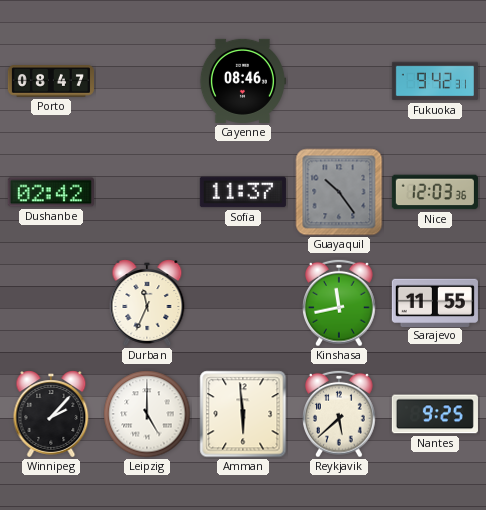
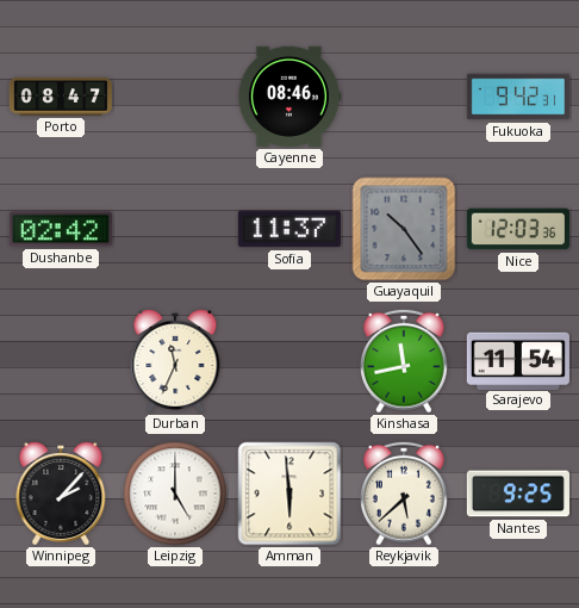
Sarajevo: 11:55 -> 11:54
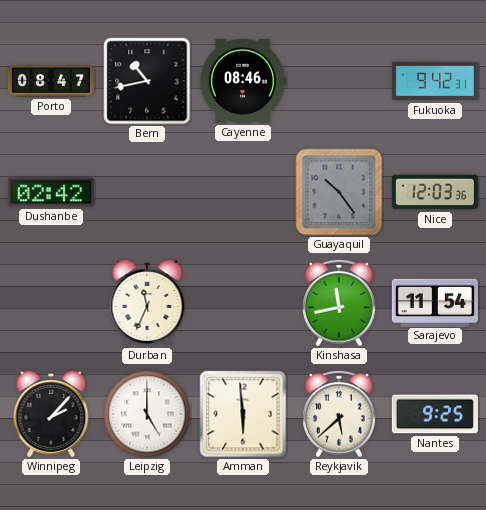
Bern: none -> 10:43
Sofia: 11:37 -> none
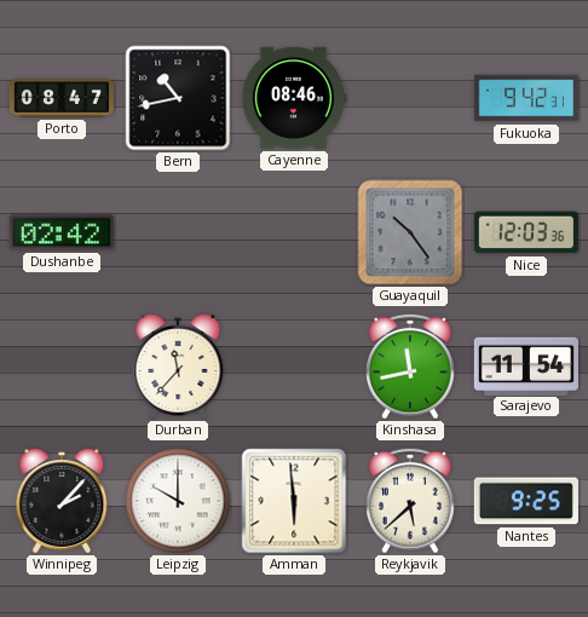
Durban: 11:34 -> 11:37
Leipzig: 5:00 -> 10:00
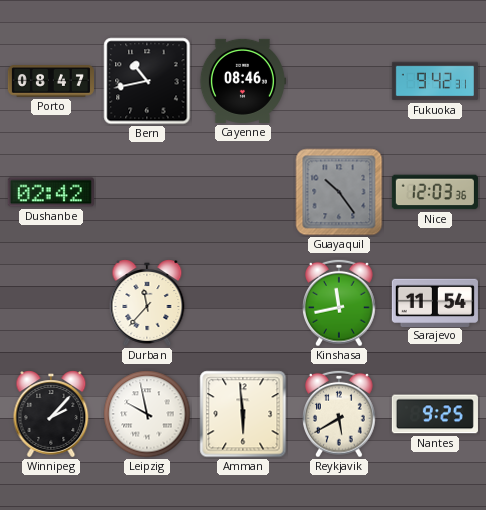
Leipzig: 10:00 -> 9:58
Reykjavik: 5:38 -> 5:40
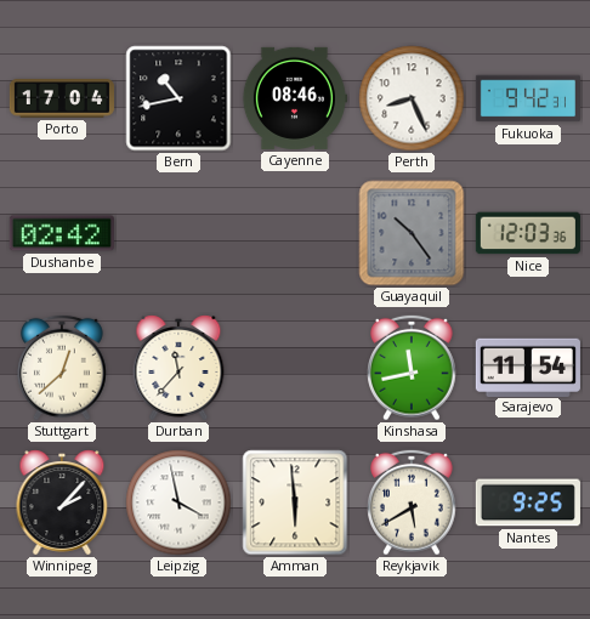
Porto: 08:47 -> 17:04
Perth: none -> 8:26
Stuttgart: none -> 12:38
Leipzig: 9:58 -> 3:58
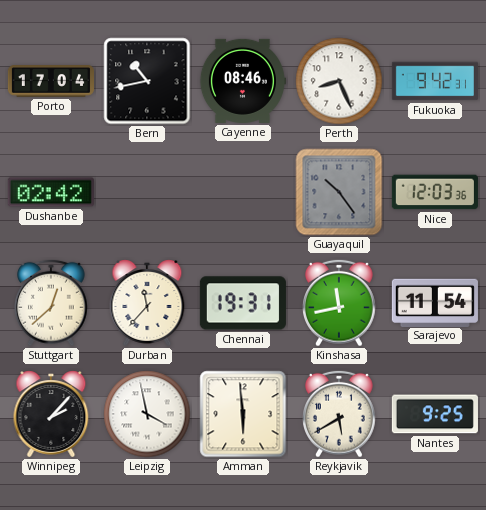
Chennai: none -> 19:31
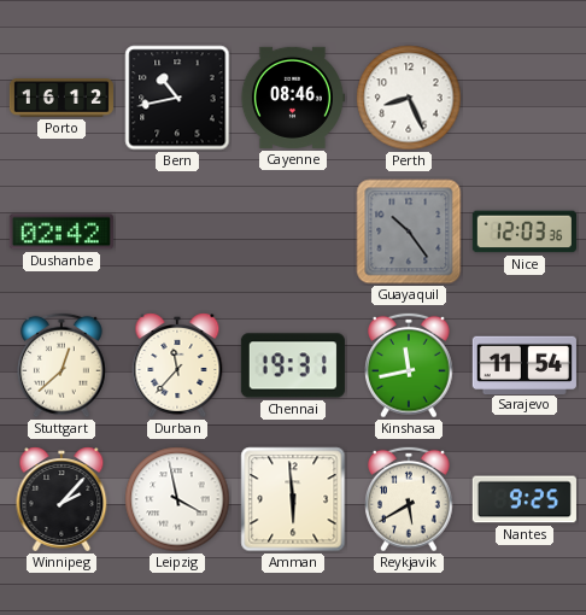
Porto: 17:04 -> 16:12
Fukuoka: 9:42 -> none
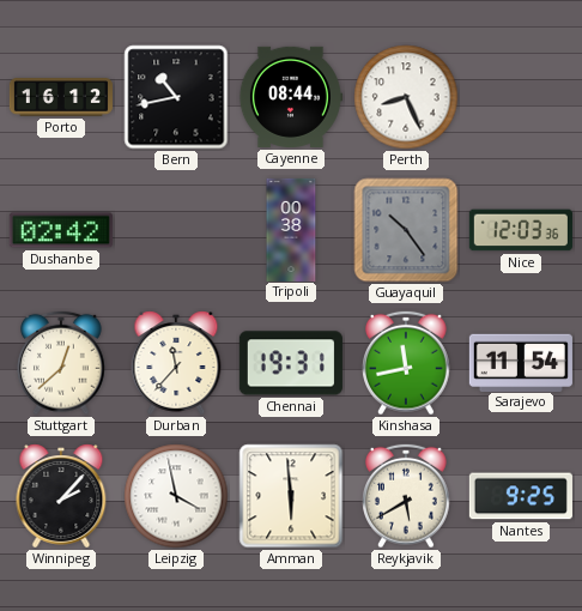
Cayenne: 08:46 -> 08:44
Tripoli: none -> 00:38
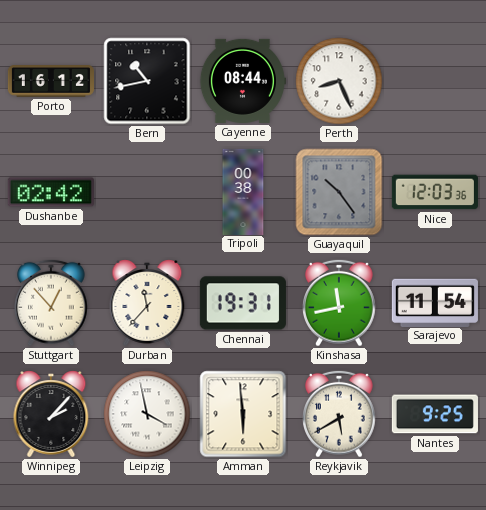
Stuttgart: 12:38 -> 12:53
